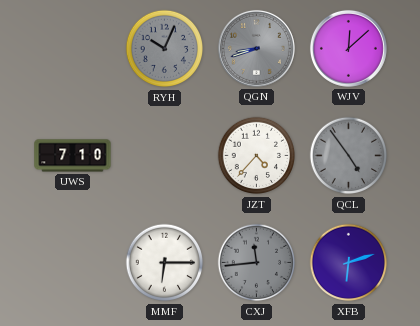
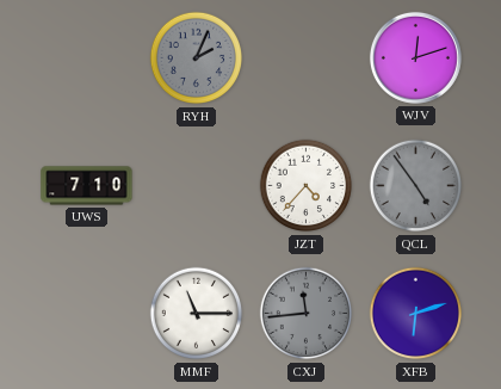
RYH: 10:04 -> 2:04
QGN: 8:42 -> none
WJV: 12:08 -> 12:12
MMF: 6:15 -> 11:15
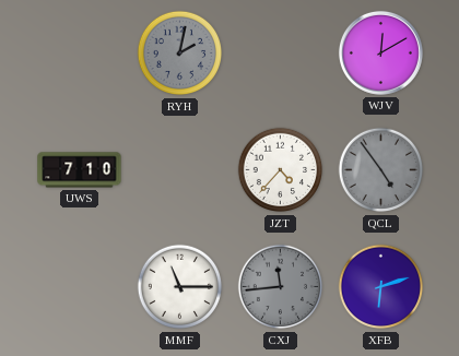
RYH: 2:04 -> 2:02
WJV: 12:12 -> 12:10
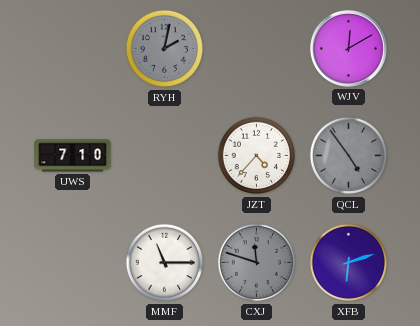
CXJ: 11:44 -> 11:48
